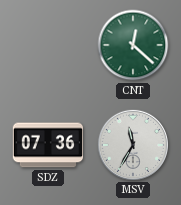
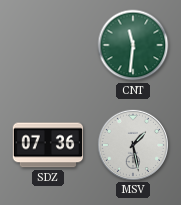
CNT: 12:22 -> 11:31
MSV: 11:35 -> 1:28
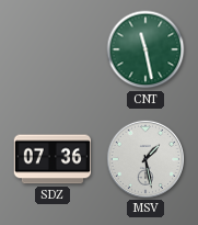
CNT: 11:31 -> 11:28
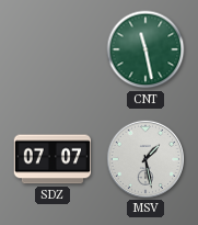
SDZ: 07:36 -> 07:07
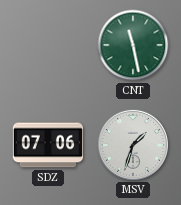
SDZ: 07:07 -> 07:06
MSV: 1:28 -> 1:33
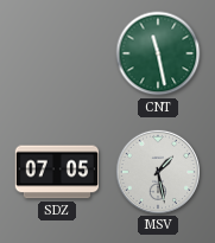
SDZ: 07:06 -> 07:05
MSV: 1:33 -> 1:28
